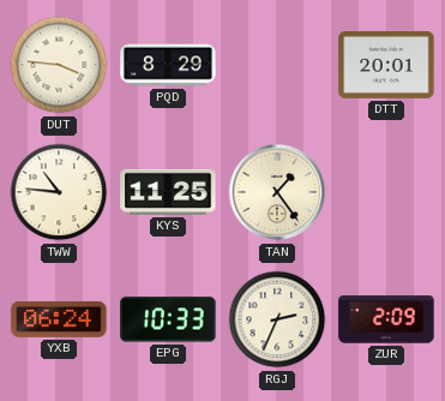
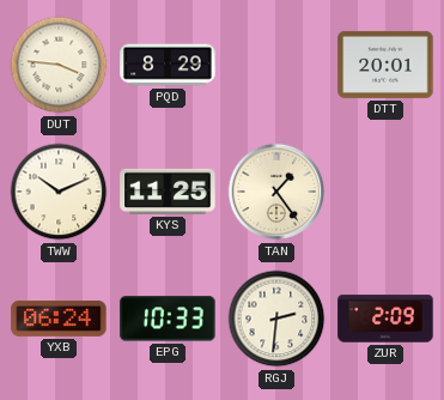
TWW: 10:46 -> 10:11
RGJ: 2:34 -> 2:31
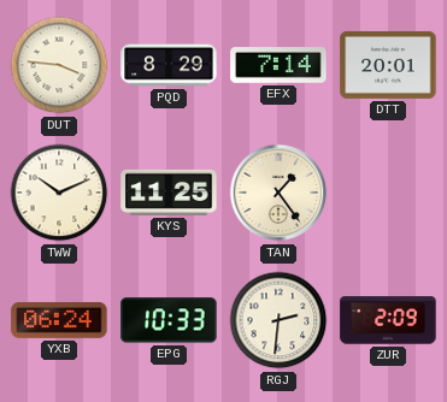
EFX: none -> 7:14
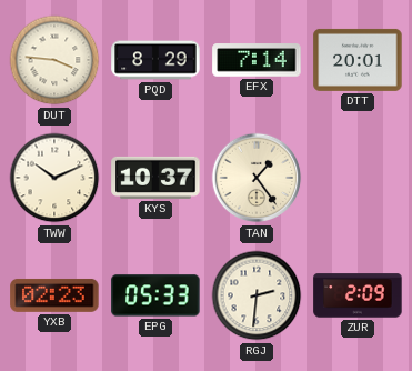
KYS: 11:25 -> 10:37
YXB: 06:24 -> 02:23
EPG: 10:33 -> 05:33
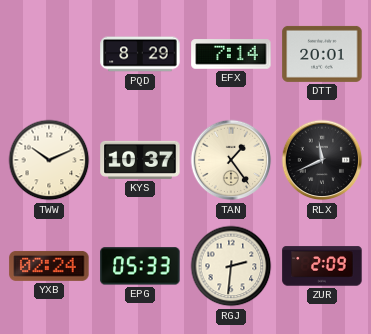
DUT: 3:46 -> none
RLX: none -> 11:41
YXB: 02:23 -> 02:24
